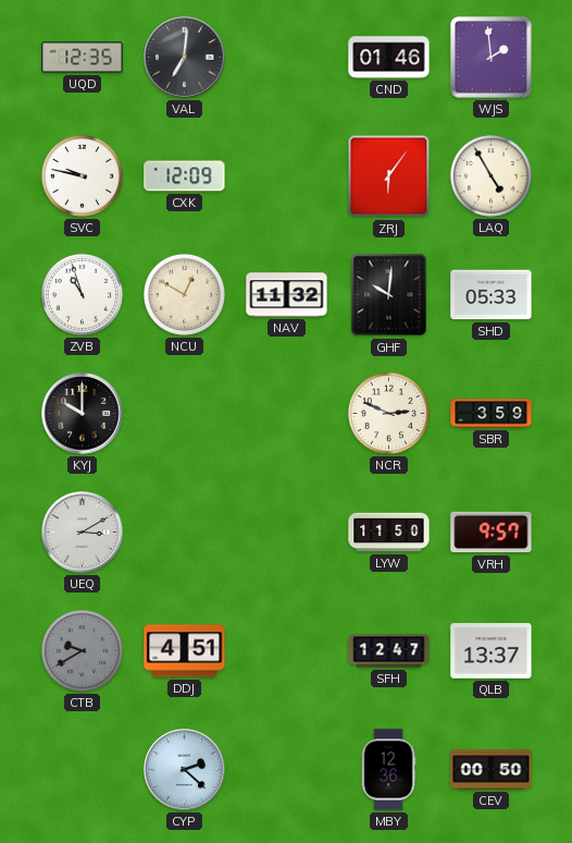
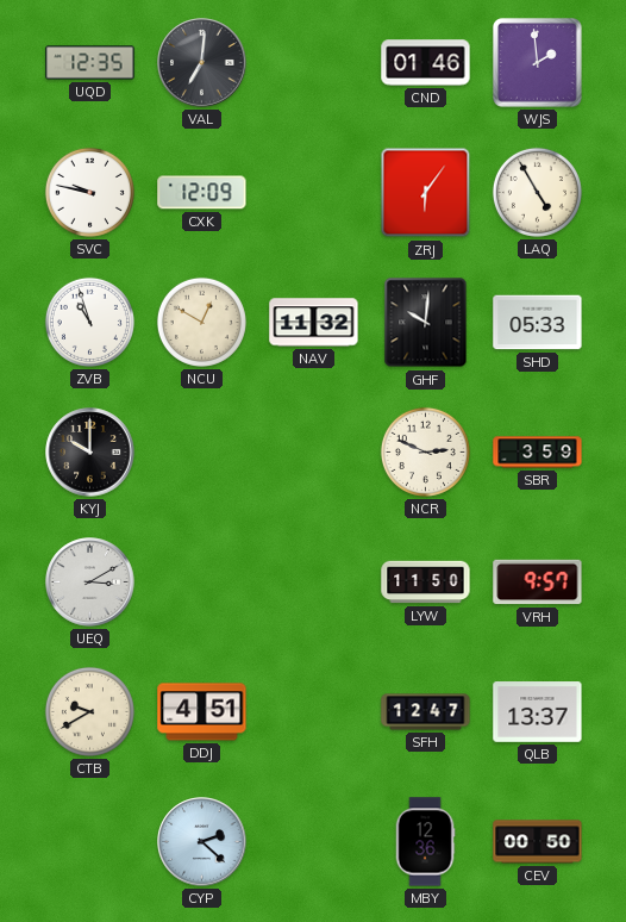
CTB dial: grey -> cream
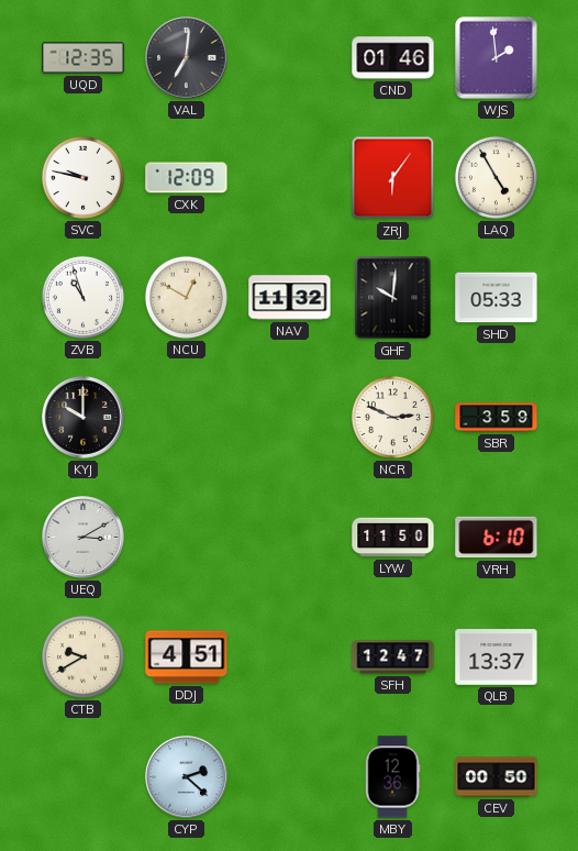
VRH: 9:57 -> 6:10
